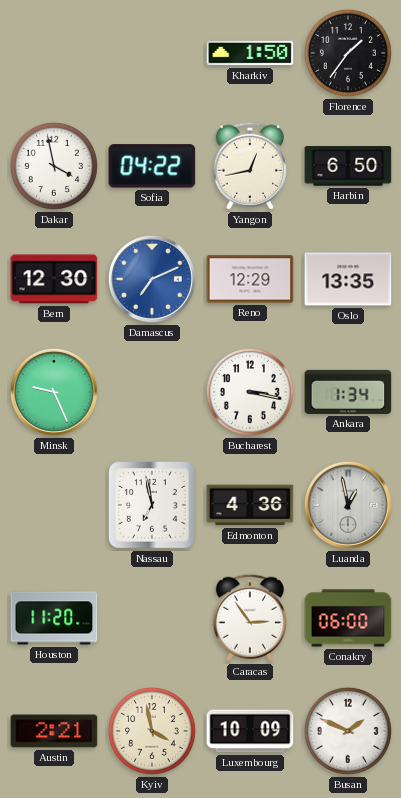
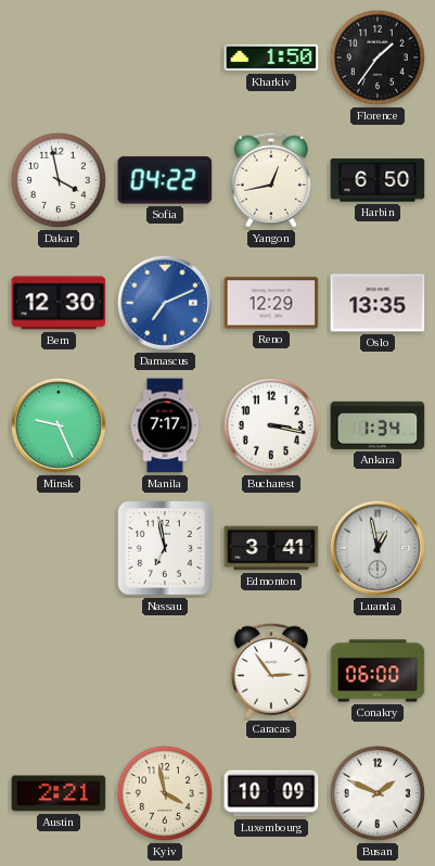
Manila: none -> 7:17
Edmonton: 4:36 -> 3:41
Houston: 11:20 -> none
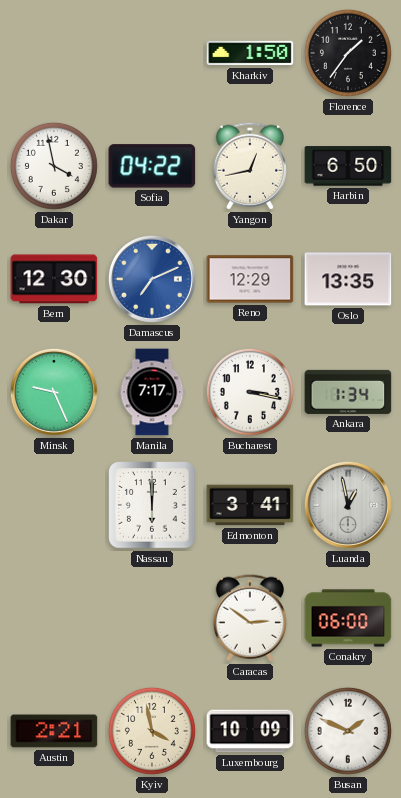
Nassau: 6:58 -> 6:00
Caracas: 2:54 -> 2:51
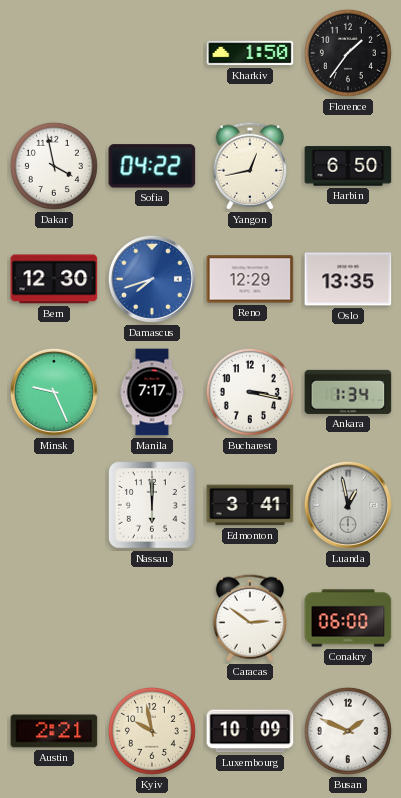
Damascus: 7:11 -> 7:42
Kyiv: 3:58 -> 9:58
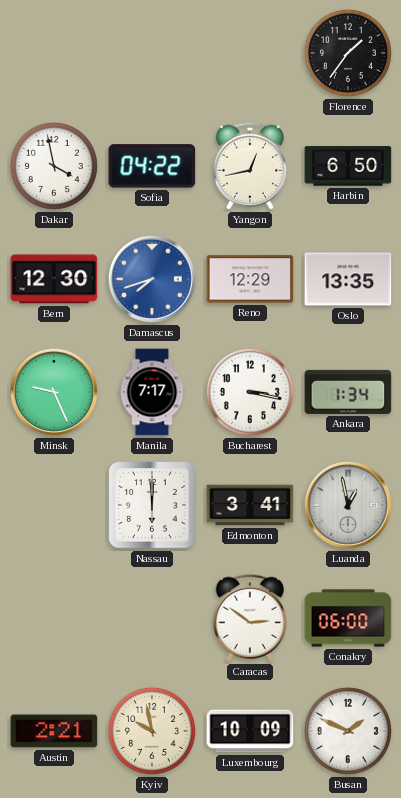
Kharkiv: 1:50 -> none
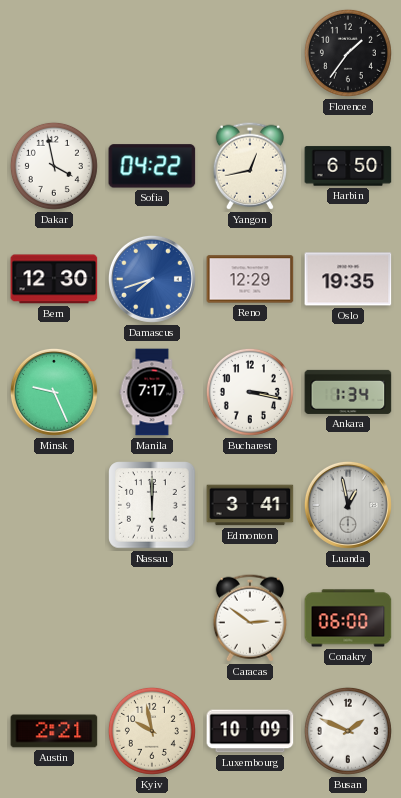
Oslo: 13:35 -> 19:35
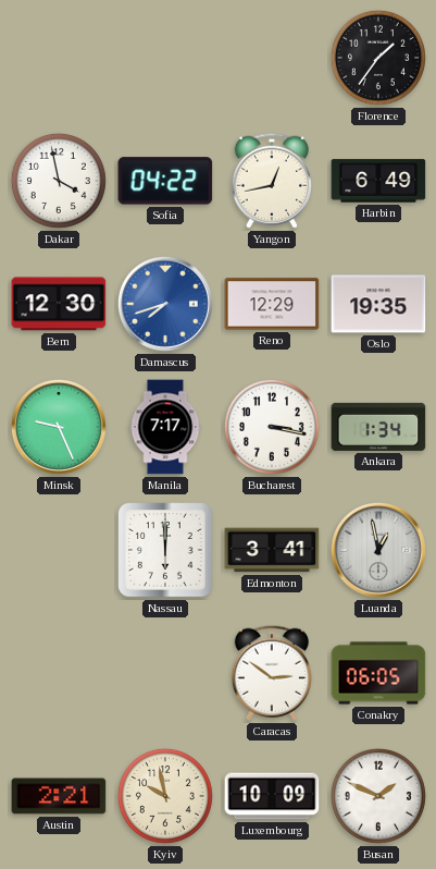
Harbin: 6:50 -> 6:49
Conakry: 06:00 -> 06:05
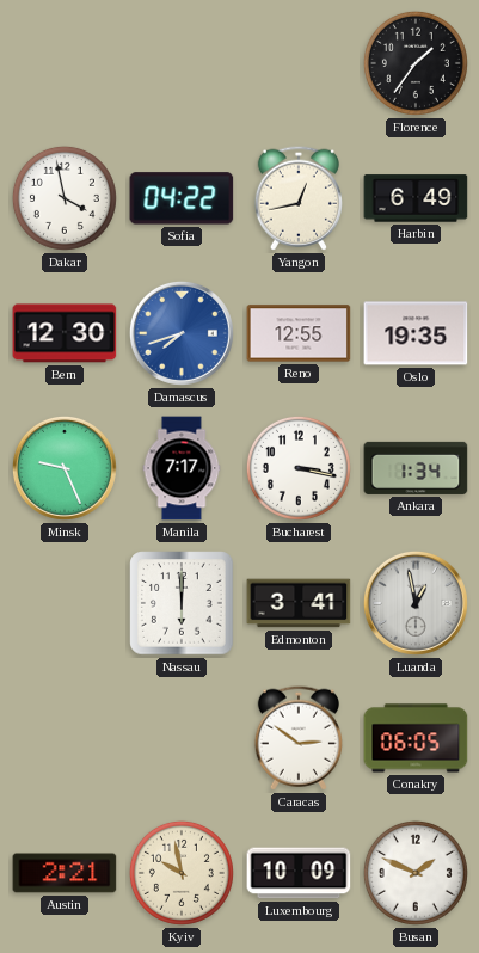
Reno: 12:29 -> 12:55
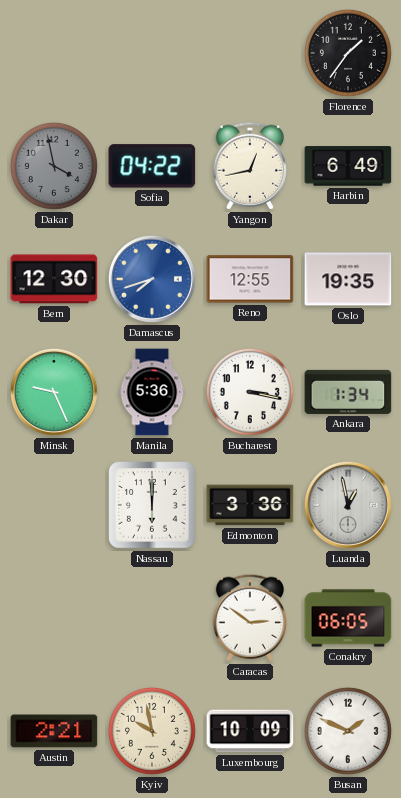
Dakar dial: white -> grey
Manila: 7:17 -> 5:36
Edmonton: 3:41 -> 3:36
